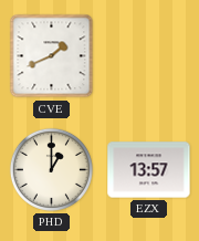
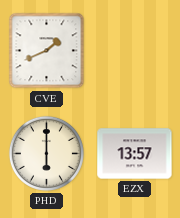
PHD: 1:00 -> 6:00
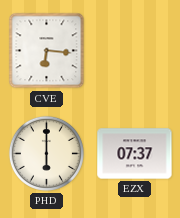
CVE: 1:41 -> 6:16
EZX: 13:57 -> 07:37
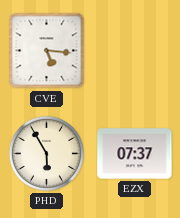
CVE: 6:16 -> 5:16
PHD: 6:00 -> 5:55
